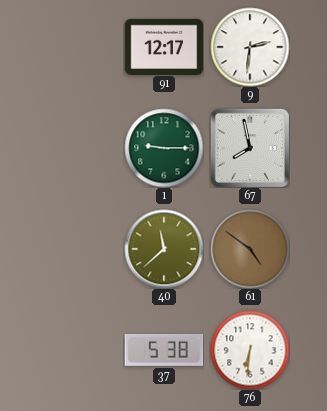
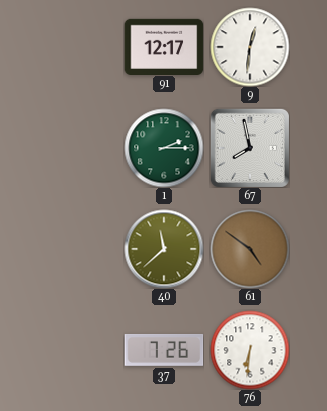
9: 2:31 -> 12:31
1: 9:15 -> 2:15
37: 5:38 -> 7:26
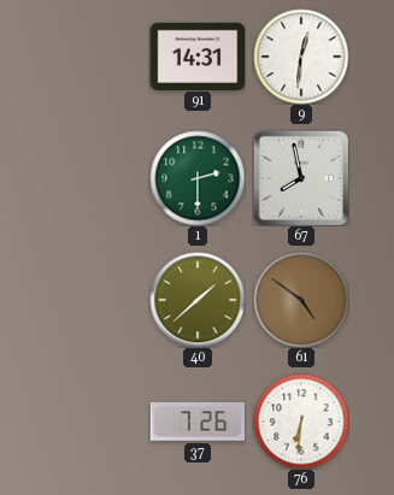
91: 12:17 -> 14:31
1: 2:15 -> 2:30
40: 11:38 -> 1:38
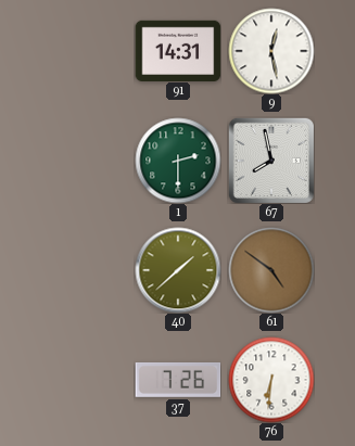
9: 12:31 -> 12:28
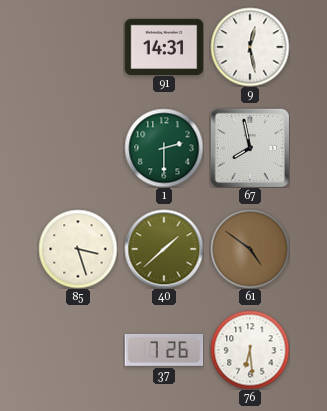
85: none -> 3:27
76: 6:31 -> 6:29
